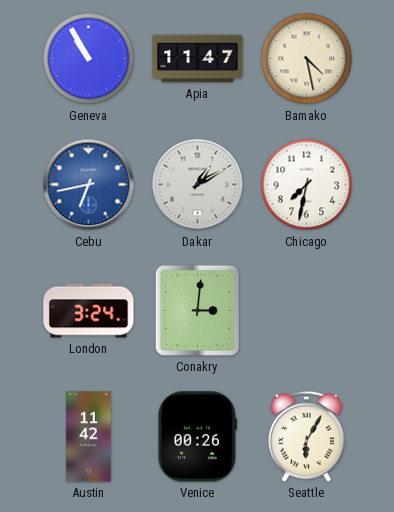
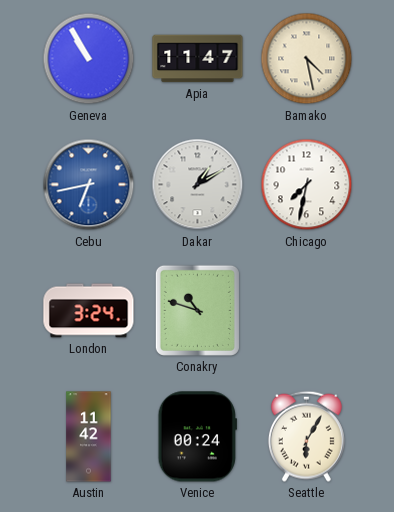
Conakry: 3:01 -> 10:48
Venice: 00:26 -> 00:24
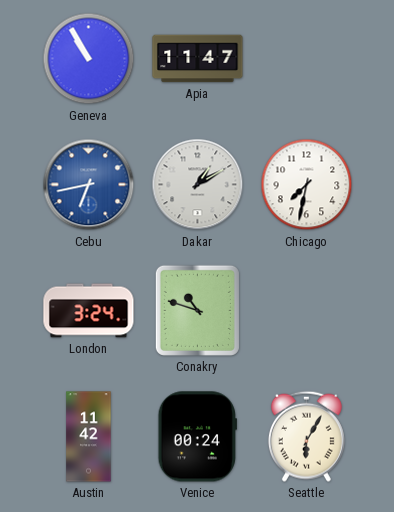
Bamako: 4:28 -> none
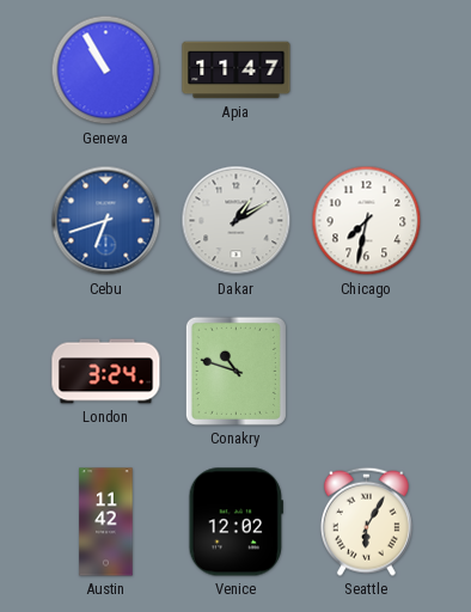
Cebu: 6:43 -> 6:42
Venice: 00:24 -> 12:02
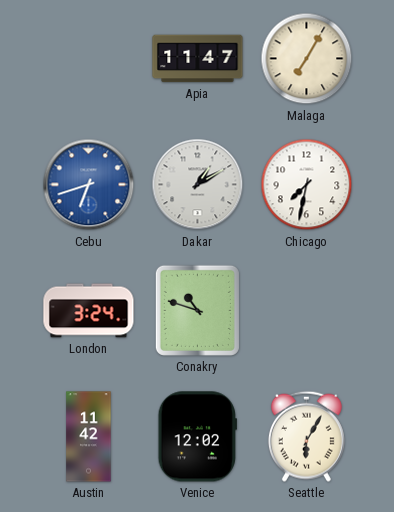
Geneva: 10:55 -> none
Malaga: none -> 7:05
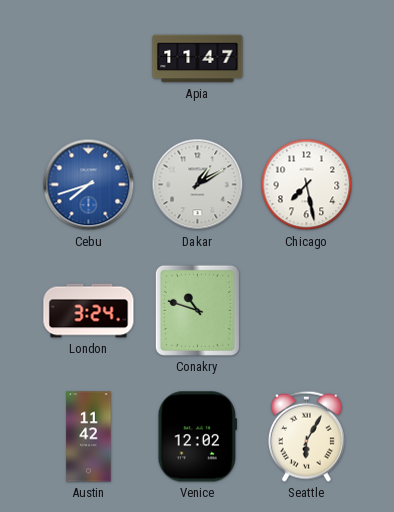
Malaga: 7:05 -> none
Cebu: 6:42 -> 7:42
Chicago: 7:32 -> 7:28
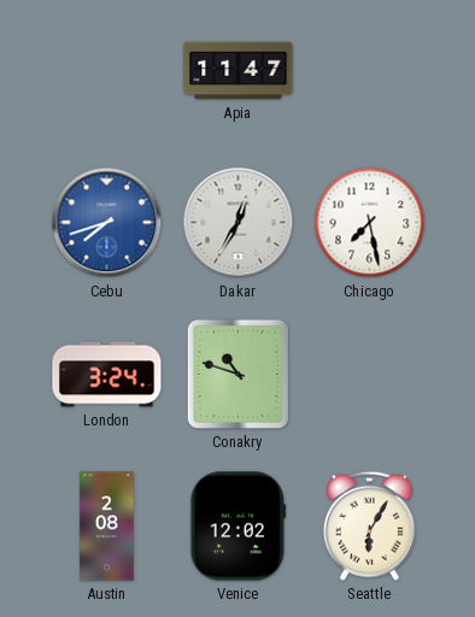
Dakar: 1:10 -> 12:35
Austin: 11:42 -> 2:08
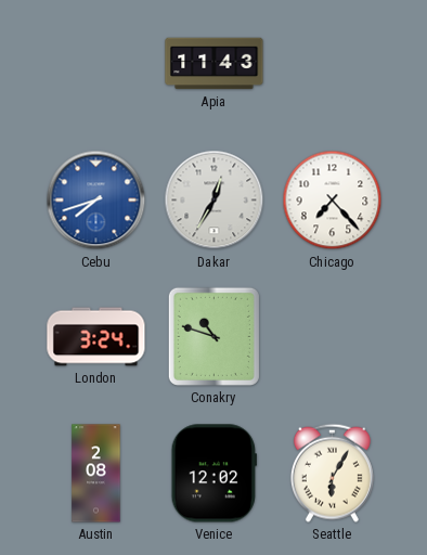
Apia: 11:47 -> 11:43
Chicago: 7:28 -> 7:23
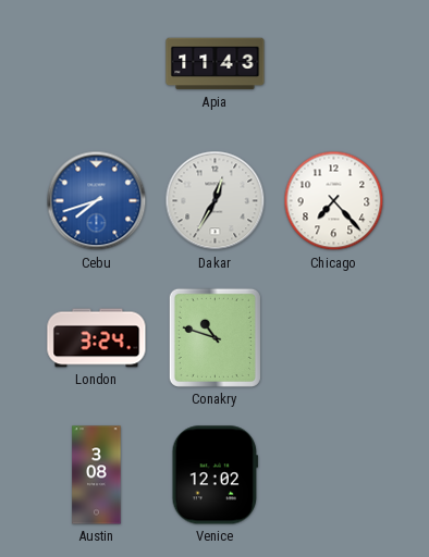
Austin: 2:08 -> 3:08
Seattle: 6:05 -> none
